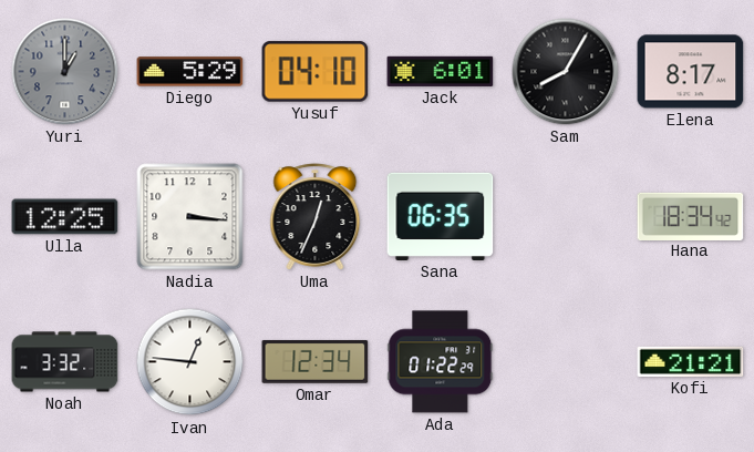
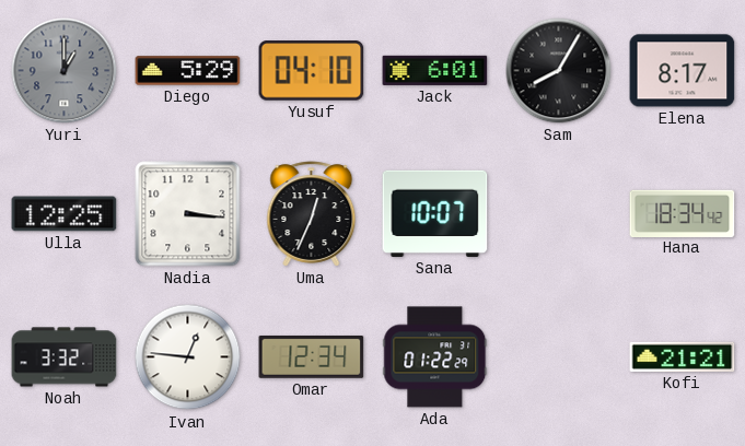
Sana: 06:35 -> 10:07
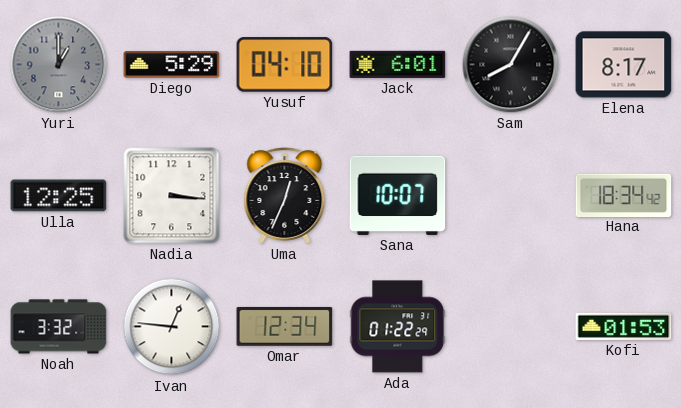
Kofi: 21:21 -> 01:53
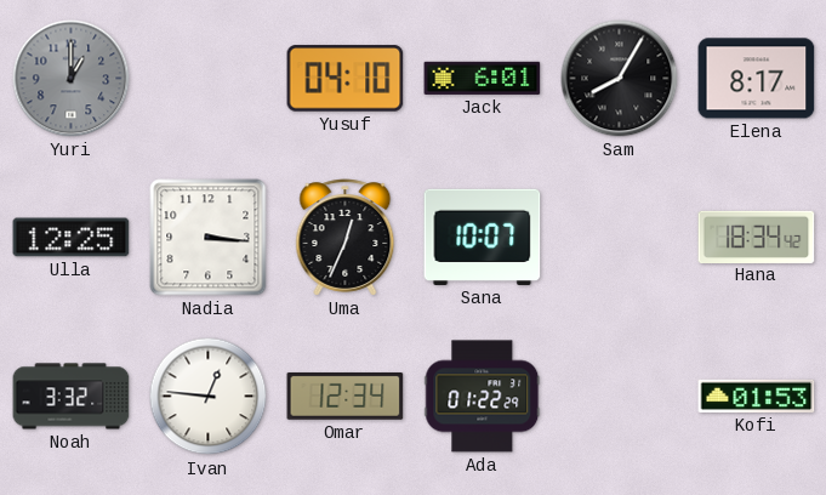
Diego: 5:29 -> none
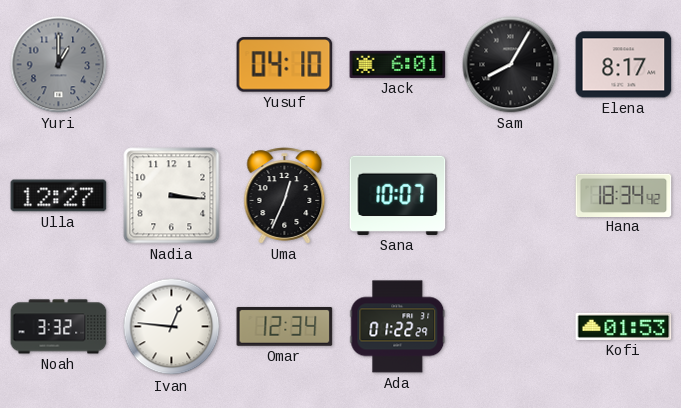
Ulla: 12:25 -> 12:27
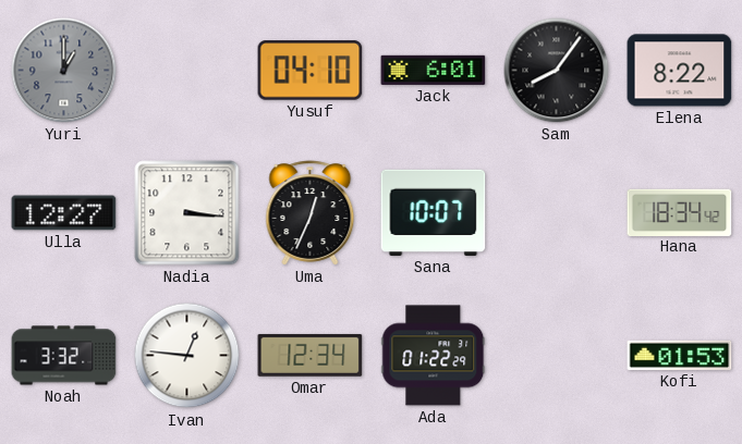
Sam: 8:05 -> 8:06
Elena: 8:17 -> 8:22
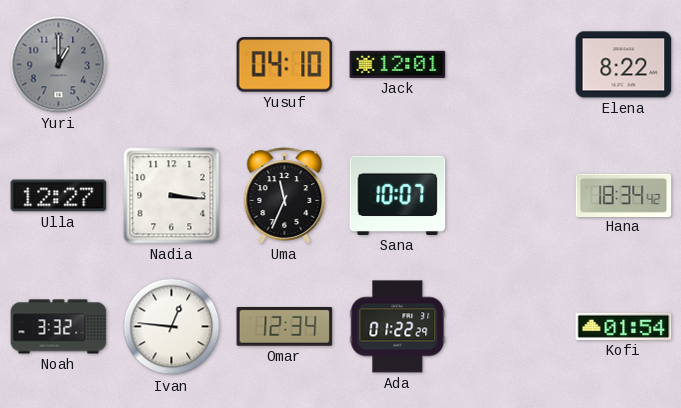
Jack: 6:01 -> 12:01
Sam: 8:06 -> none
Uma: 12:34 -> 11:34
Kofi: 01:53 -> 01:54
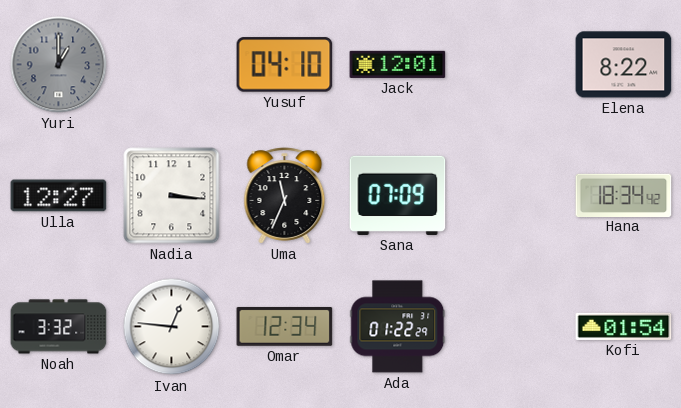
Sana: 10:07 -> 07:09
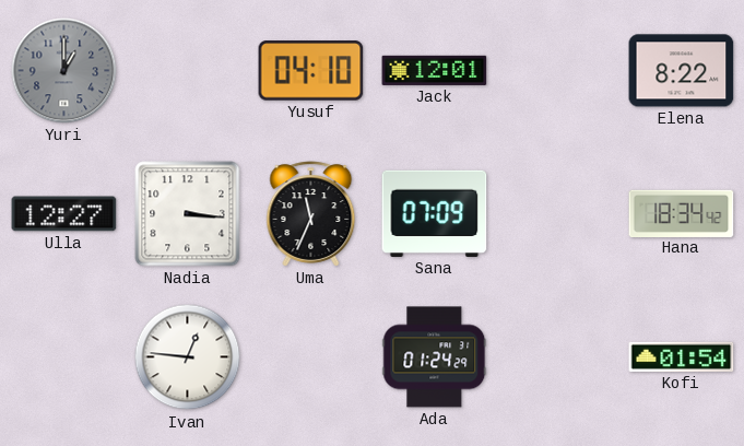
Noah: 3:32 -> none
Omar: 12:34 -> none
Ada: 01:22 -> 01:24
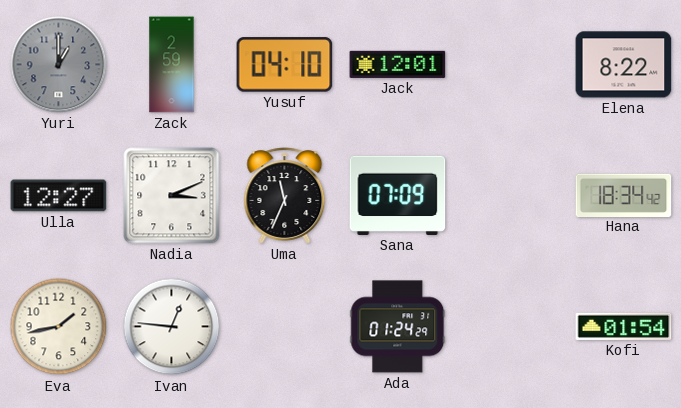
Zack: none -> 2:59
Nadia: 3:16 -> 3:11
Eva: none -> 1:43
